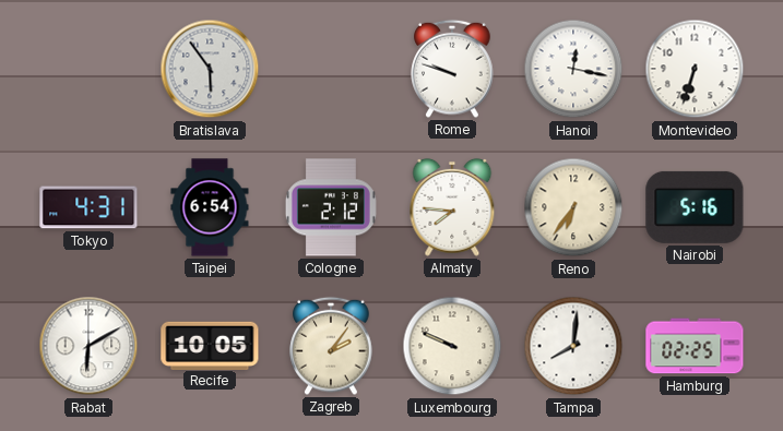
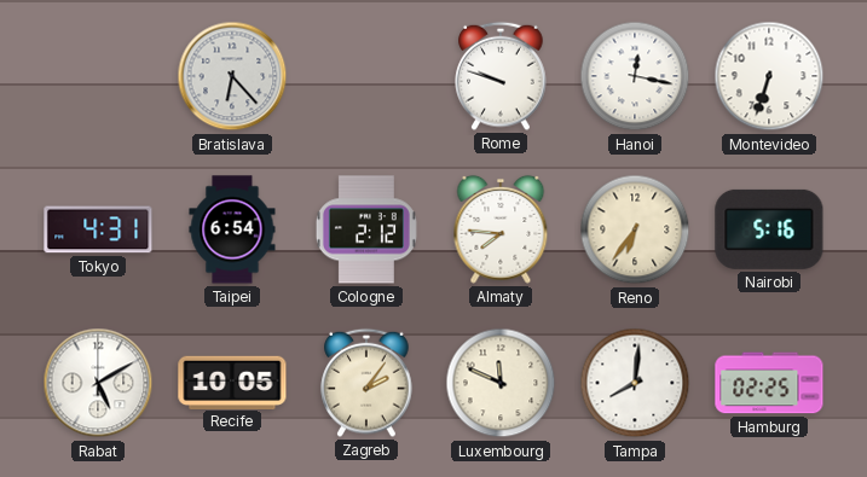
Bratislava: 5:54 -> 6:23
Rabat: 6:10 -> 5:10
Luxembourg: 9:49 -> 11:49
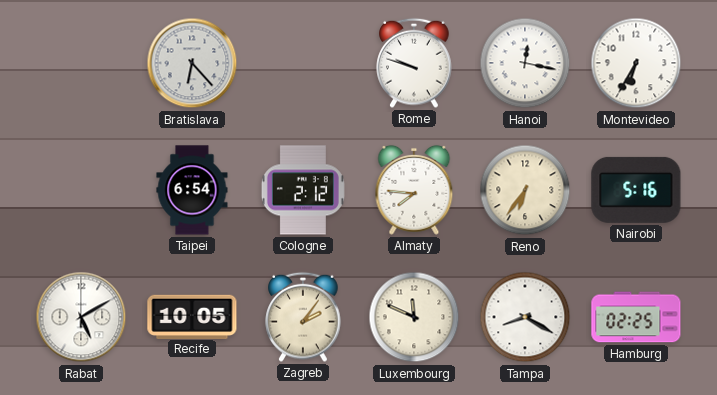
Montevideo: 6:33 -> 6:35
Tokyo: 4:31 -> none
Tampa: 8:01 -> 8:20
